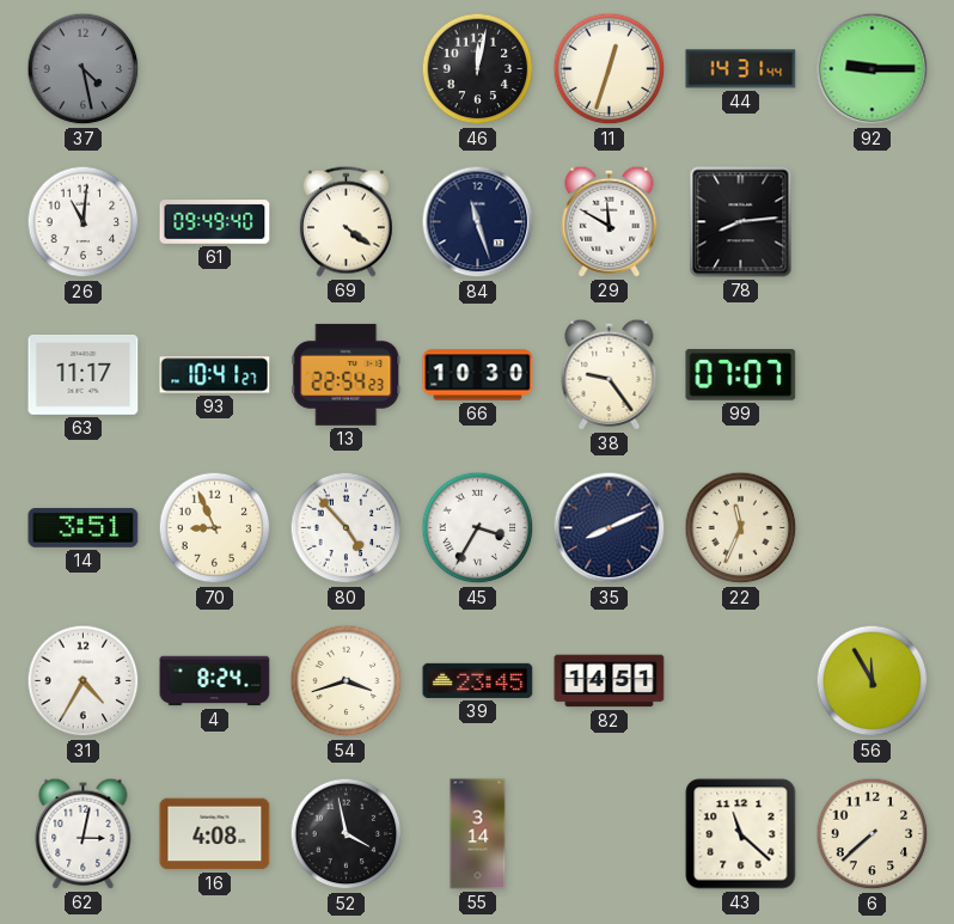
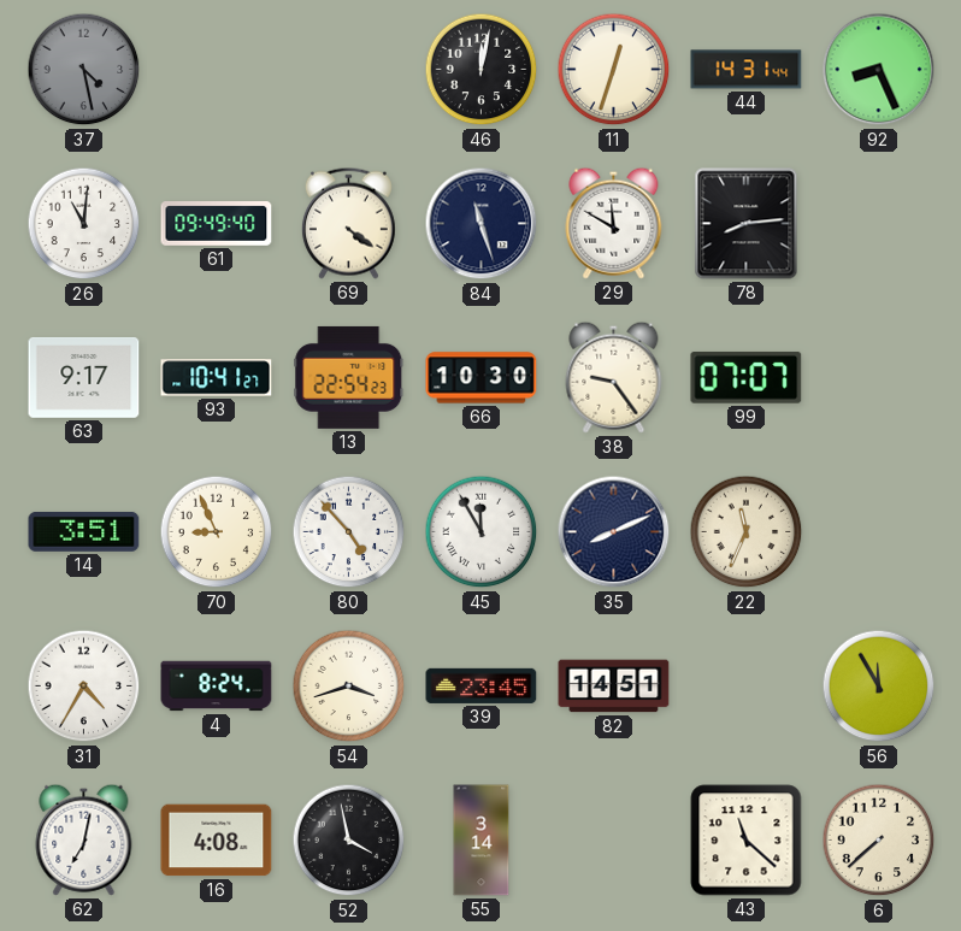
92: 9:15 -> 8:26
63: 11:17 -> 9:17
45: 3:35 -> 11:55
62: 3:02 -> 7:02
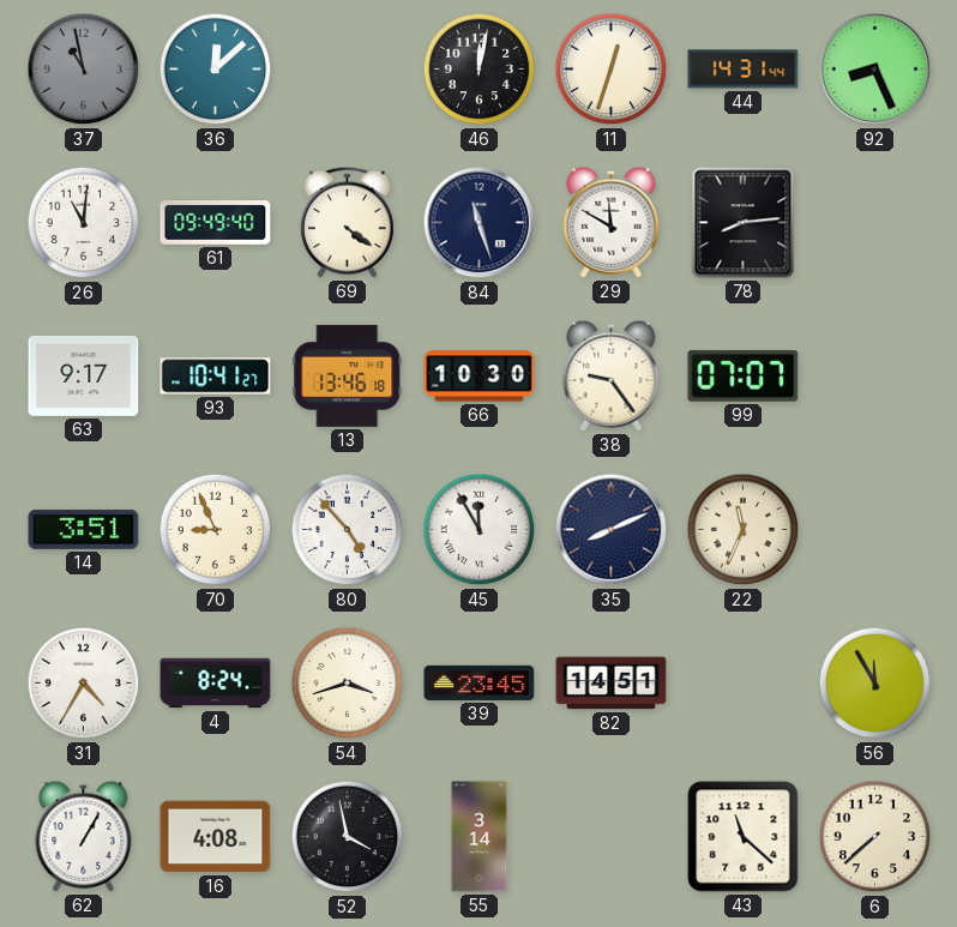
37: 4:28 -> 10:58
36: none -> 12:08
13: 22:54 -> 13:46
62: 7:02 -> 1:05
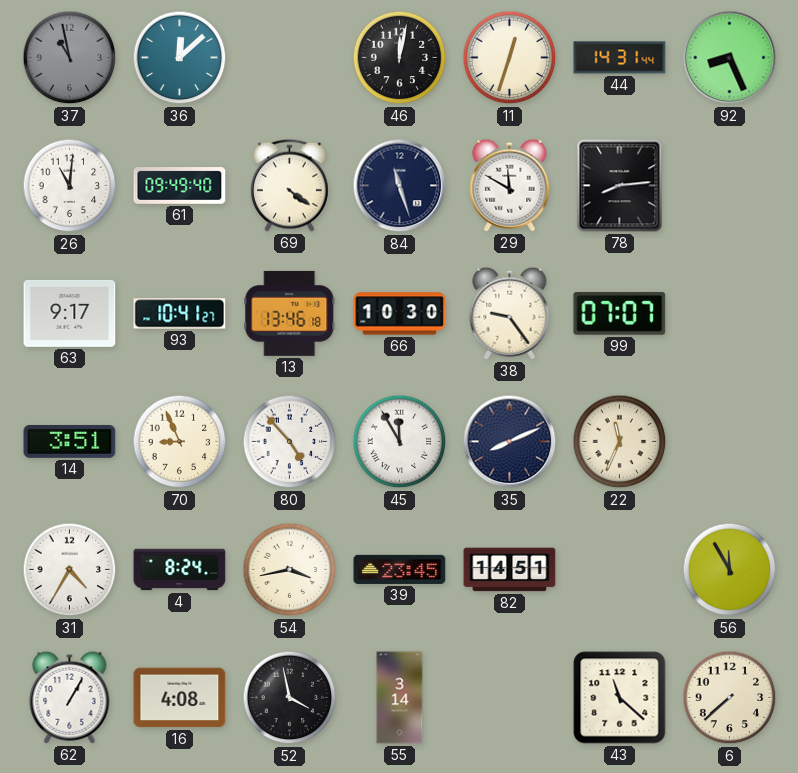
54: 3:42 -> 3:43
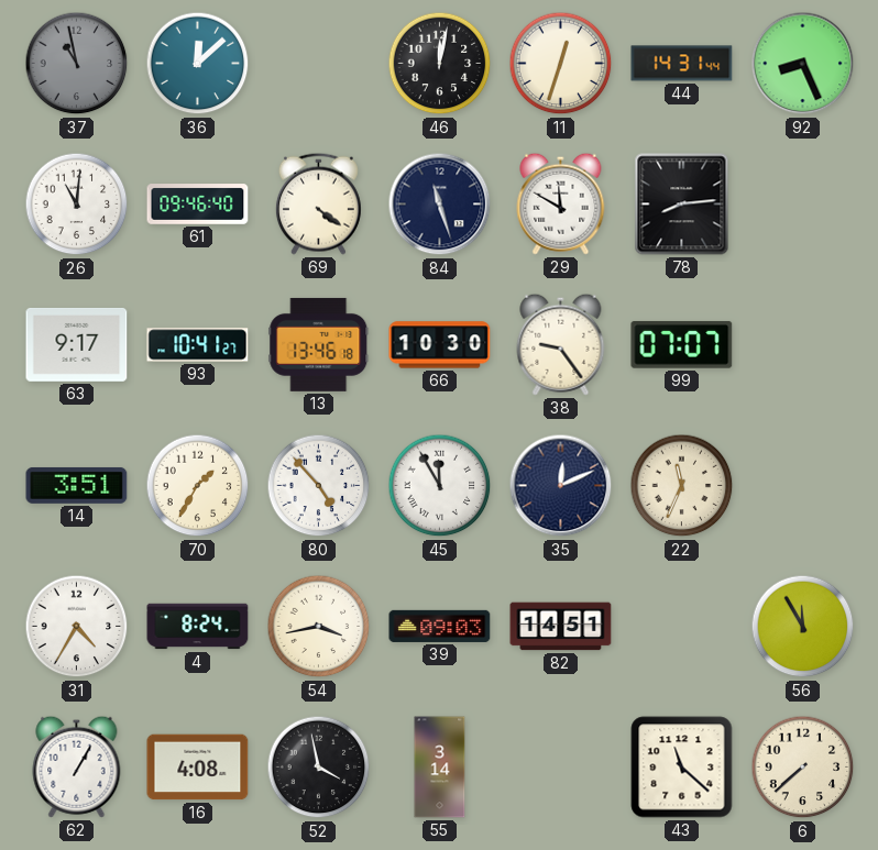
61: 09:49 -> 09:46
70: 8:56 -> 1:35
35: 8:11 -> 12:11
39: 23:45 -> 09:03
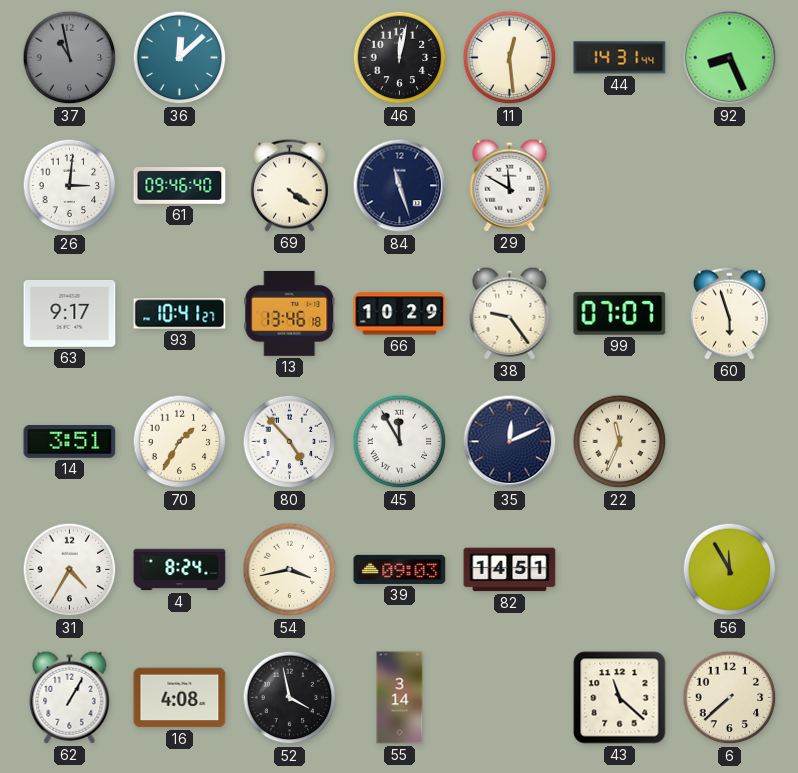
11: 12:33 -> 12:29
26: 11:01 -> 3:01
78: 8:14 -> none
66: 10:30 -> 10:29
60: none -> 5:57
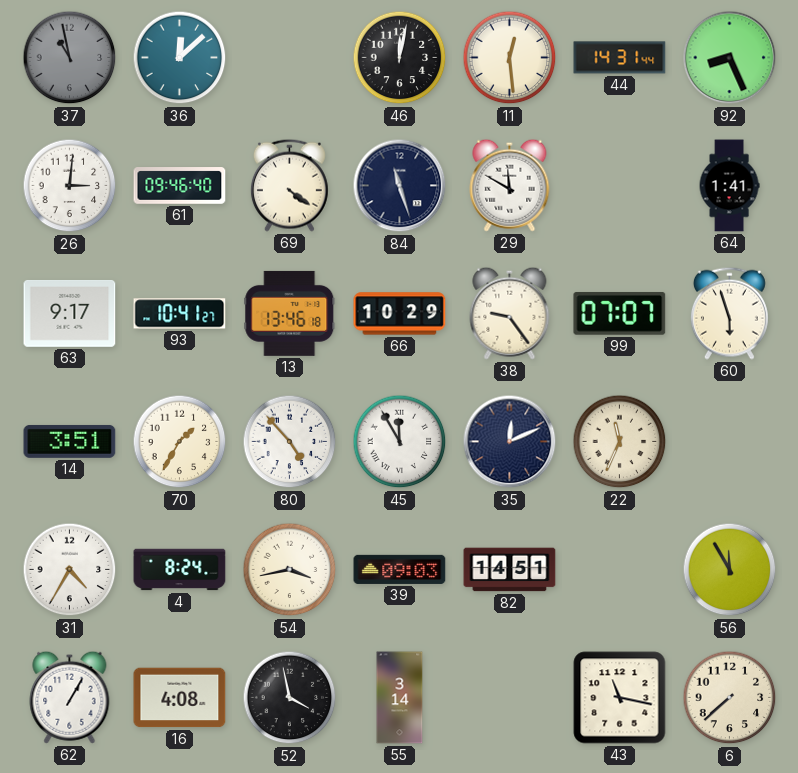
64: none -> 1:41
43: 11:22 -> 11:17
